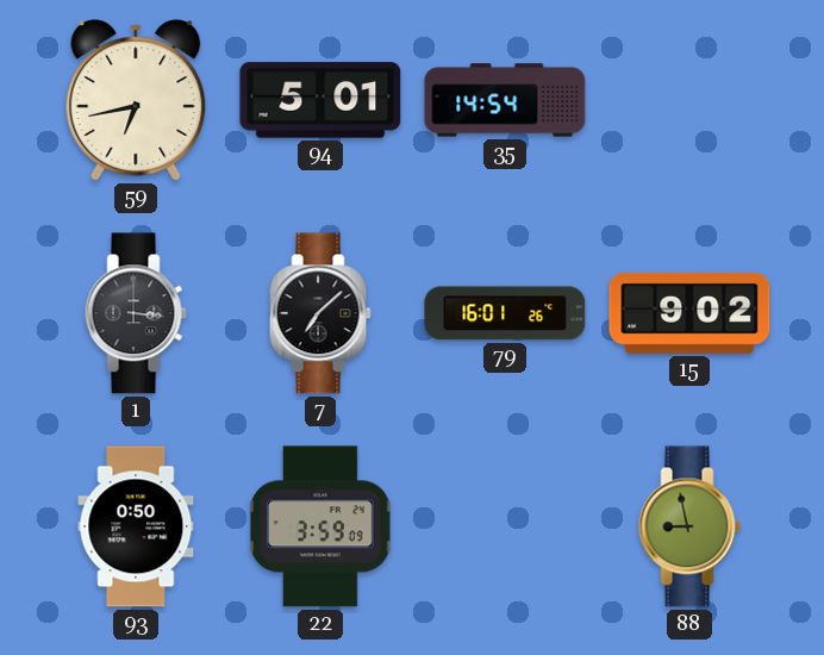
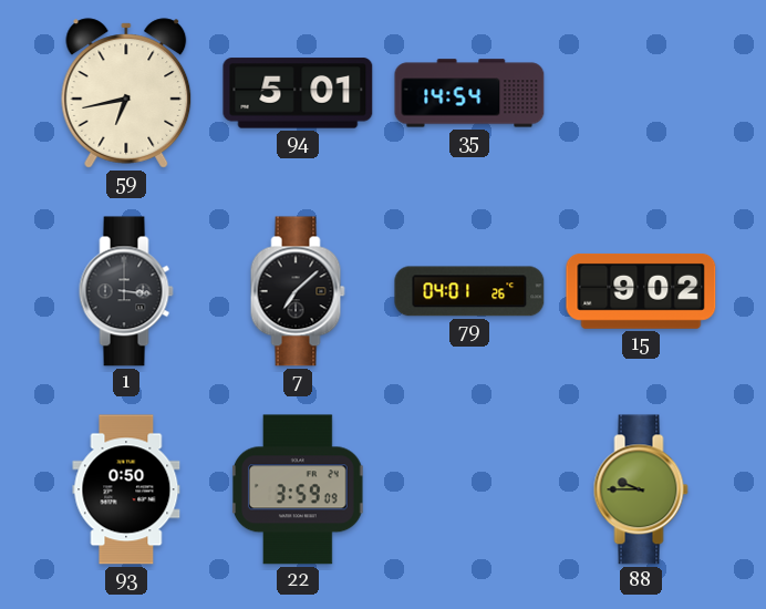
79: 16:01 -> 04:01
88: 8:58 -> 9:45
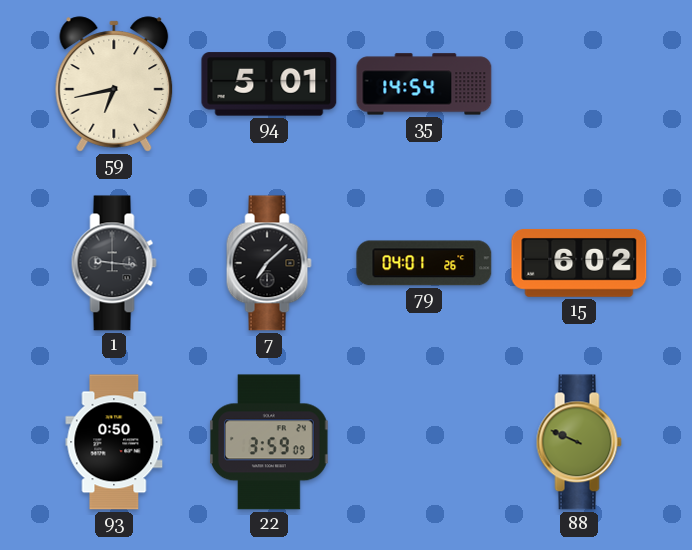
1: 3:16 -> 9:16
15: 9:02 -> 6:02
88: 9:45 -> 9:49
